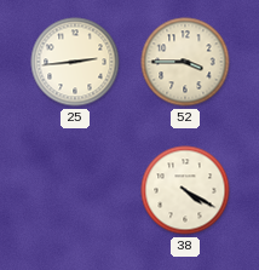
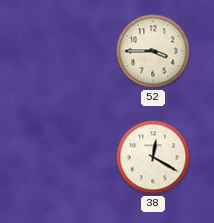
25: 2:44 -> none
38: 4:20 -> 12:20
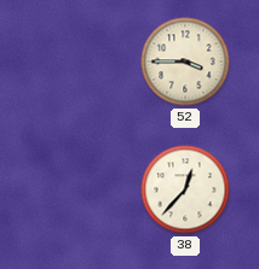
38: 12:20 -> 12:37
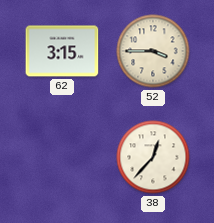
62: none -> 3:15
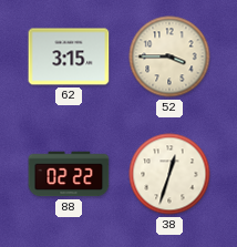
88: none -> 02:22
38: 12:37 -> 12:33
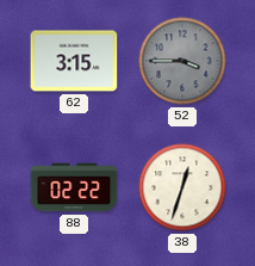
52 dial: cream -> grey
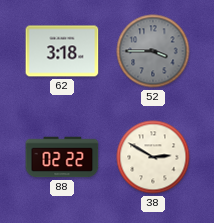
62: 3:15 -> 3:18
38: 12:33 -> 2:50
